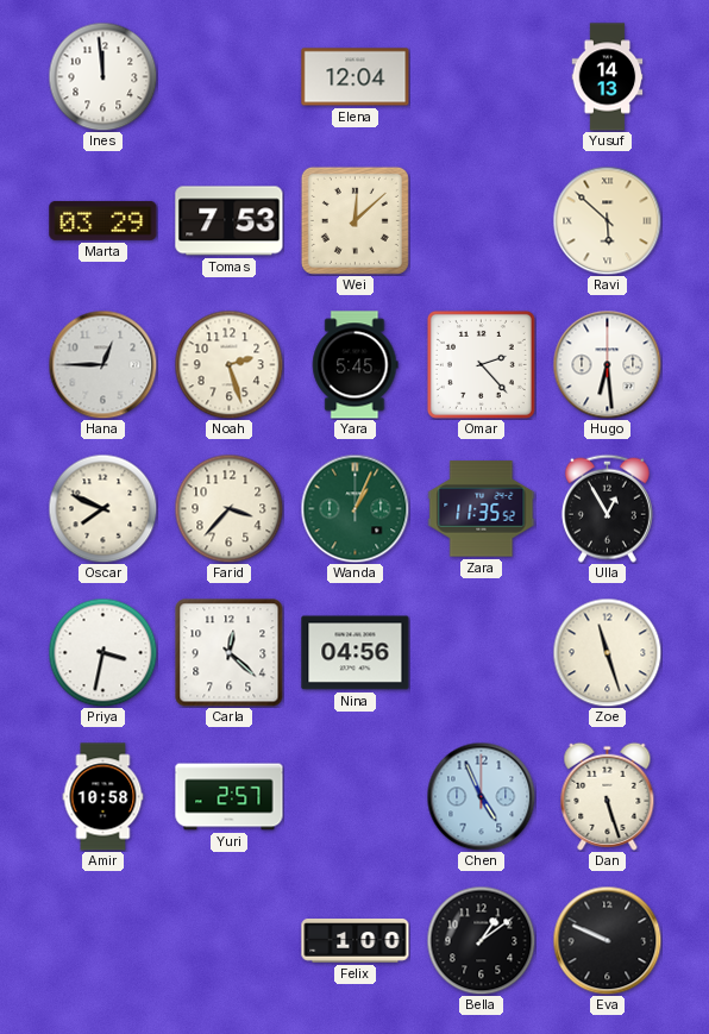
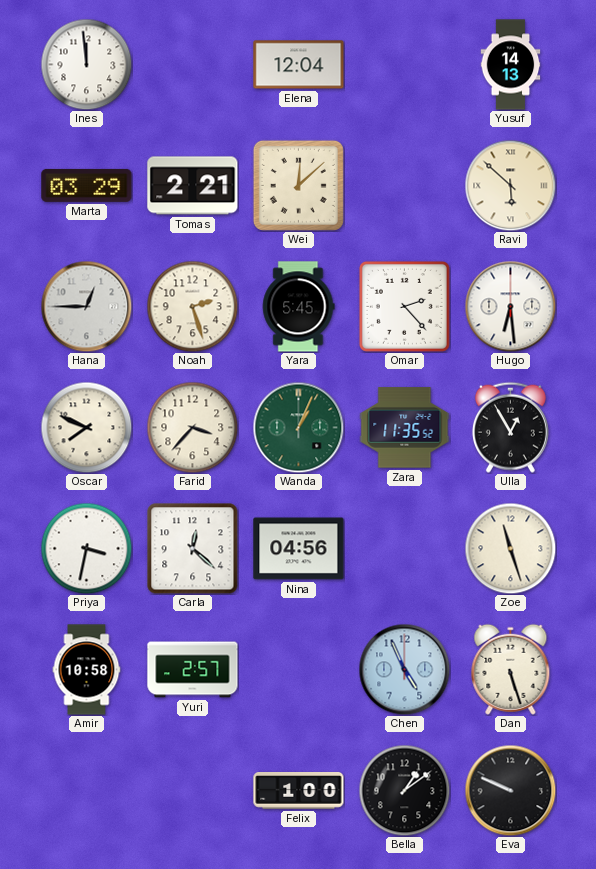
Tomas: 7:53 -> 2:21
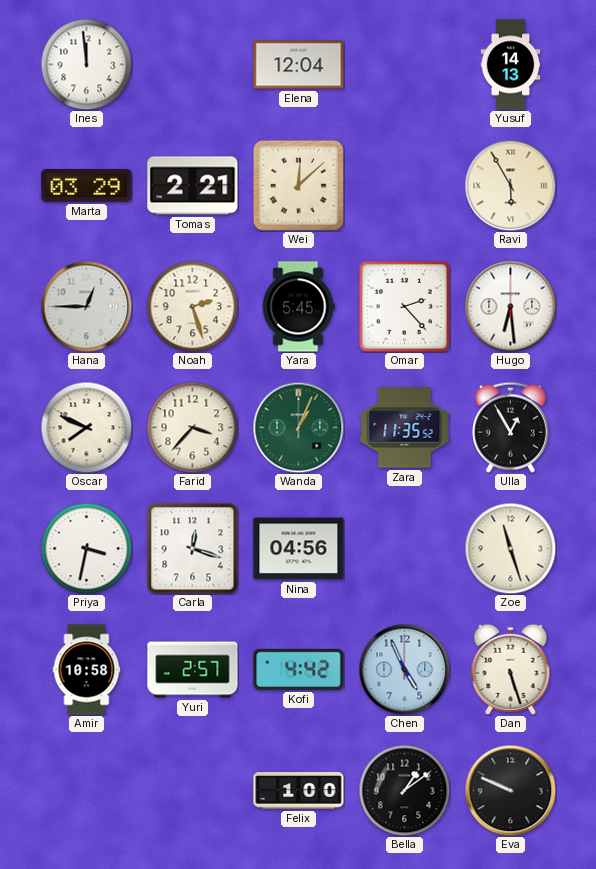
Ravi: 5:52 -> 5:55
Carla: 12:22 -> 12:18
Kofi: none -> 4:42
